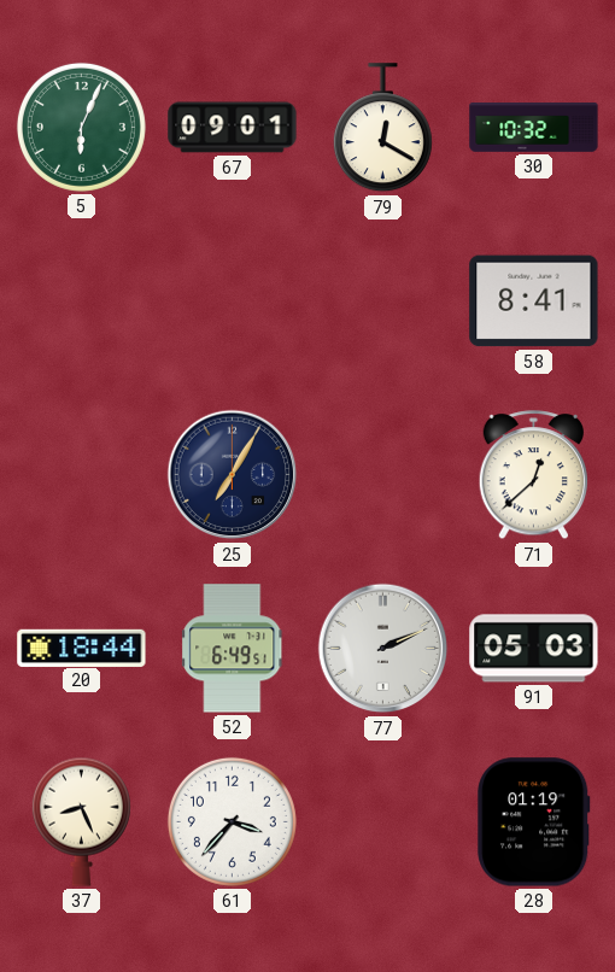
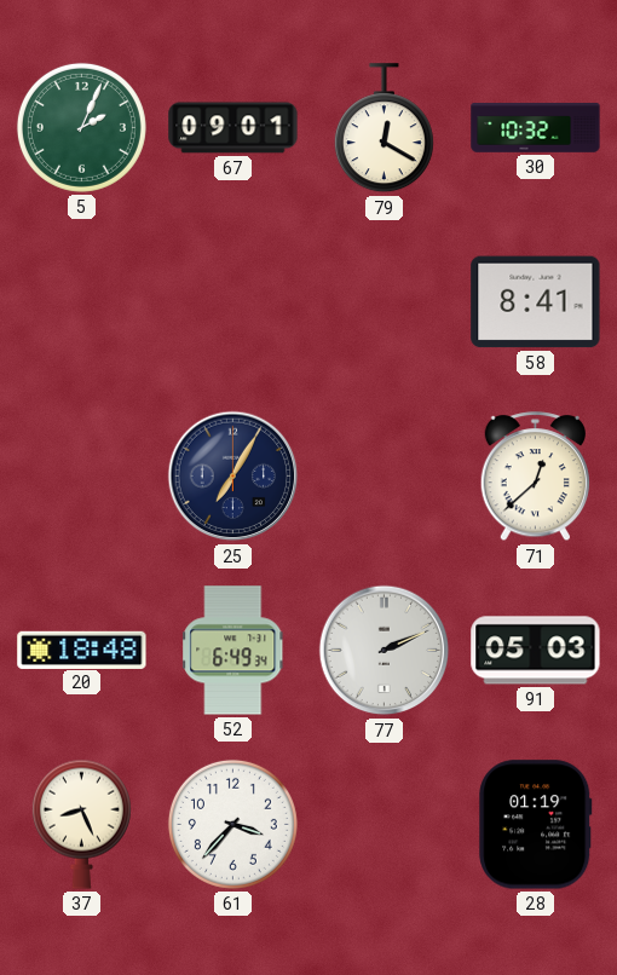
5: 6:04 -> 2:04
20: 18:44 -> 18:48
52: 6:49:51 -> 6:49:34
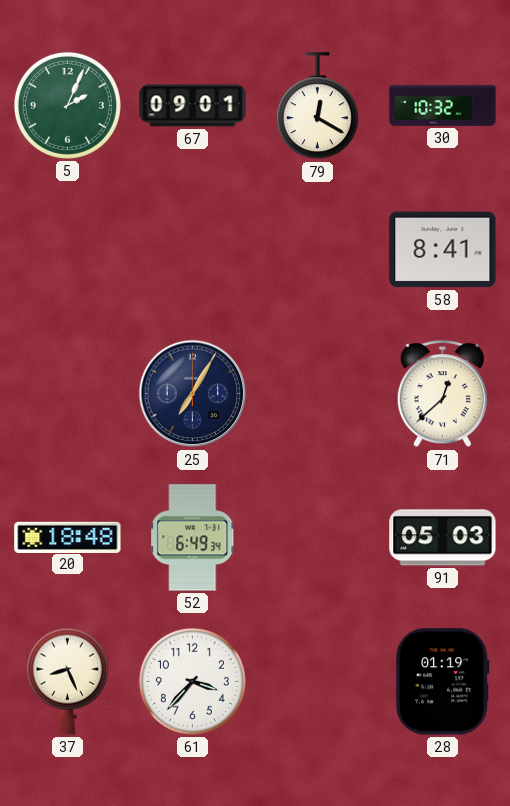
77: 2:11 -> none
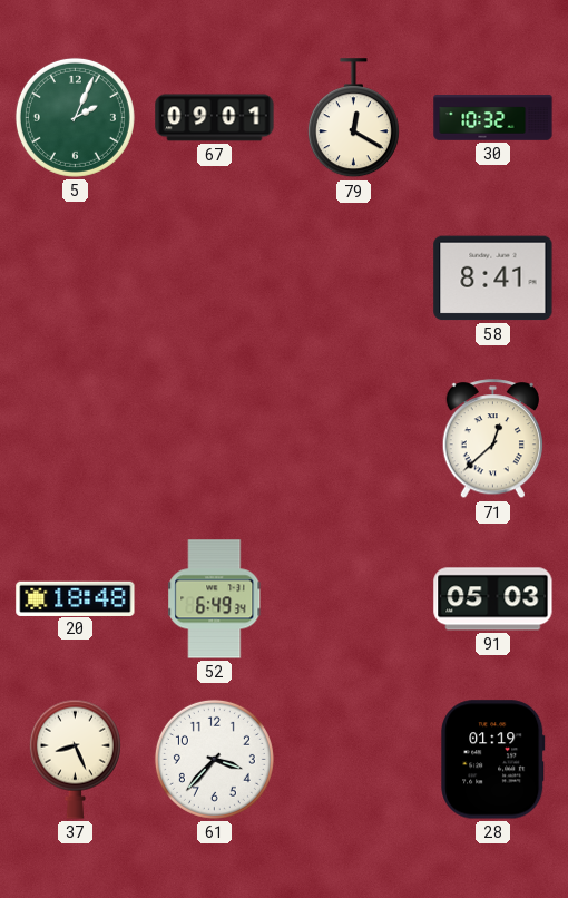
25: 7:05 -> none
